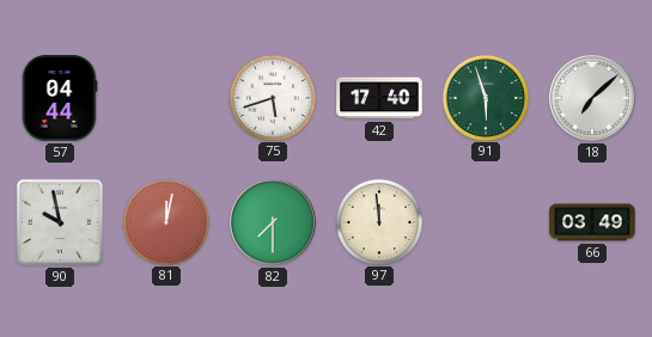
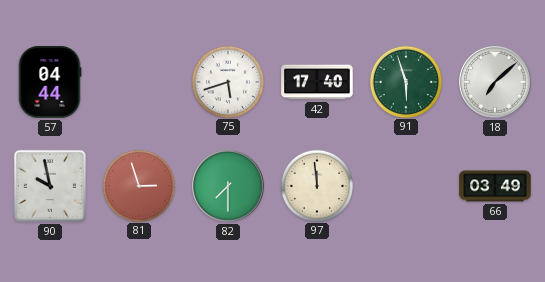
81: 12:02 -> 2:57
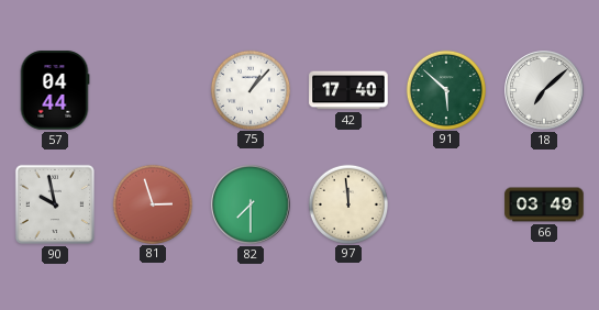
75: 5:42 -> 1:07
91: 5:57 -> 5:52
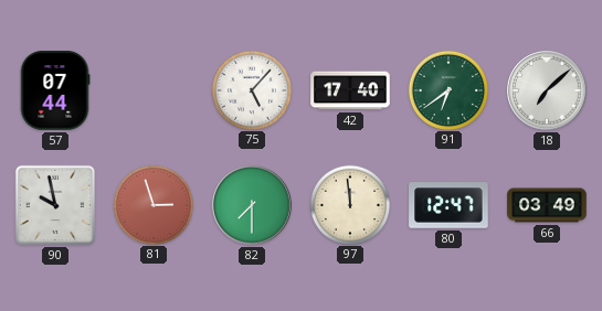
57: 04:44 -> 07:44
75: 1:07 -> 5:07
91: 5:52 -> 6:39
80: none -> 12:47
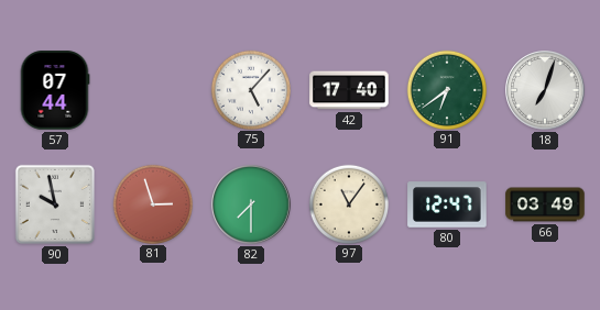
18: 7:08 -> 7:03
97: 11:59 -> 11:06
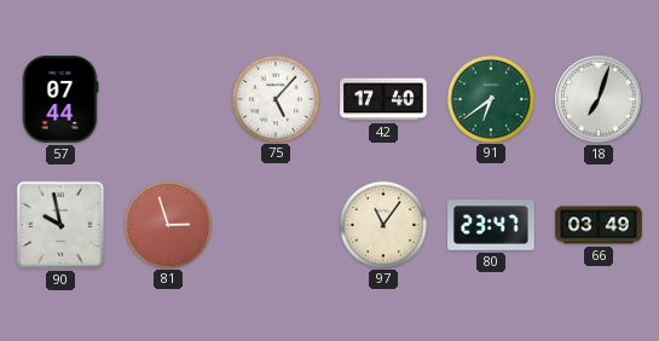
82: 7:30 -> none
80: 12:47 -> 23:47
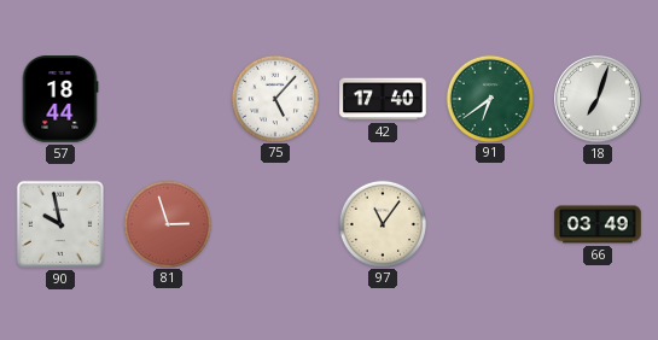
57: 07:44 -> 18:44
80: 23:47 -> none
